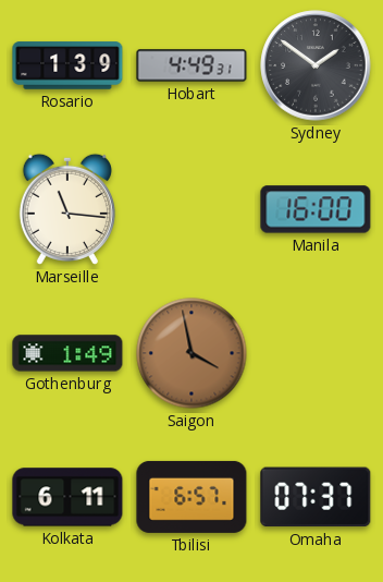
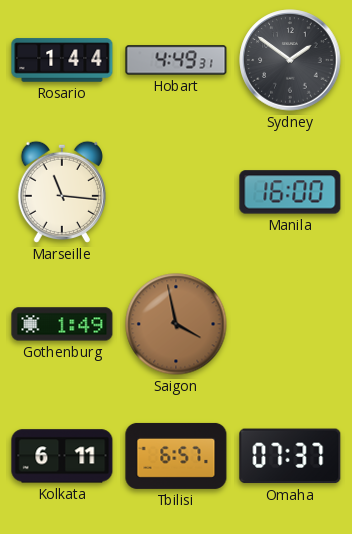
Rosario: 1:39 -> 1:44
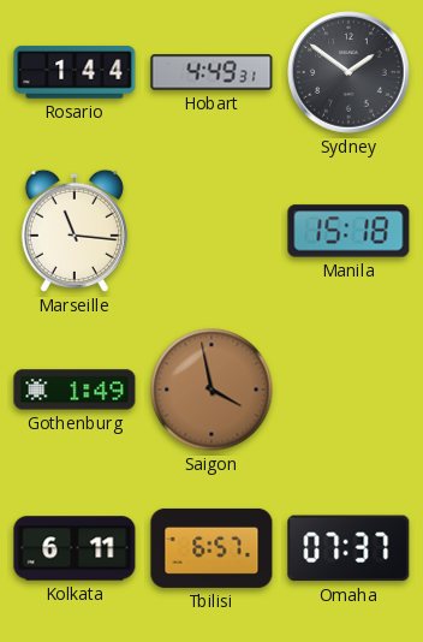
Manila: 16:00 -> 15:18
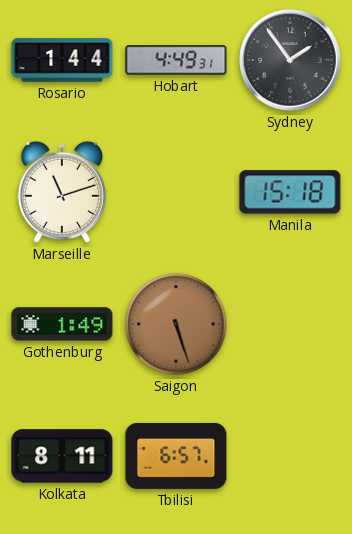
Sydney: 1:51 -> 1:54
Marseille: 11:16 -> 11:12
Saigon: 3:58 -> 5:27
Kolkata: 6:11 -> 8:11
Omaha: 07:37 -> none
